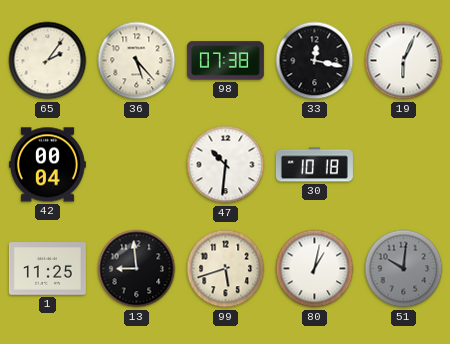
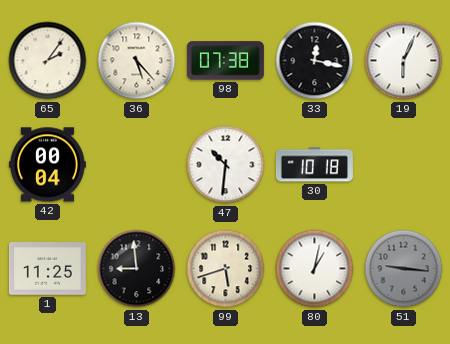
51: 10:01 -> 9:16
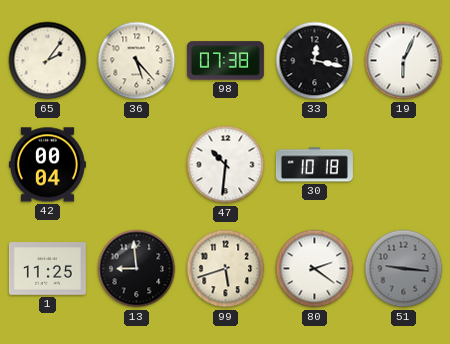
80: 1:02 -> 2:21
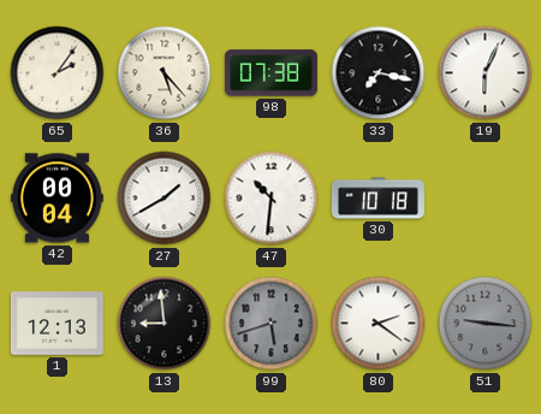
33: 12:17 -> 7:17
27: none -> 1:40
1: 11:25 -> 12:13
99 dial: cream -> grey
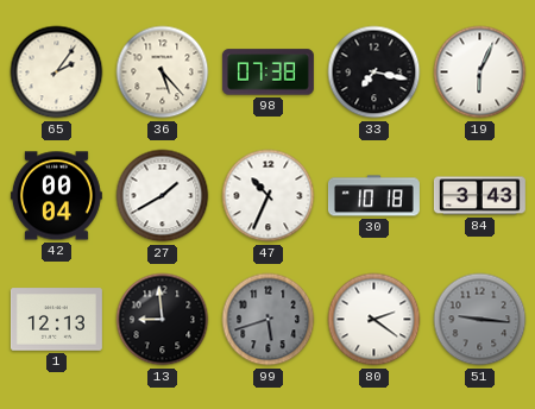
47: 10:31 -> 10:34
84: none -> 3:43
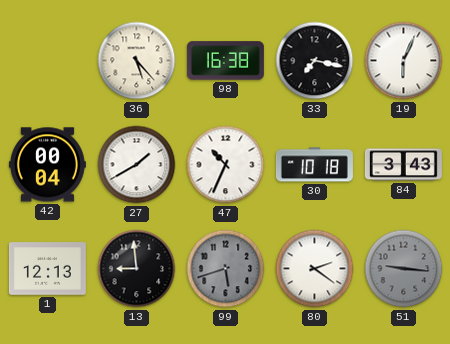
65: 2:06 -> none
98: 07:38 -> 16:38
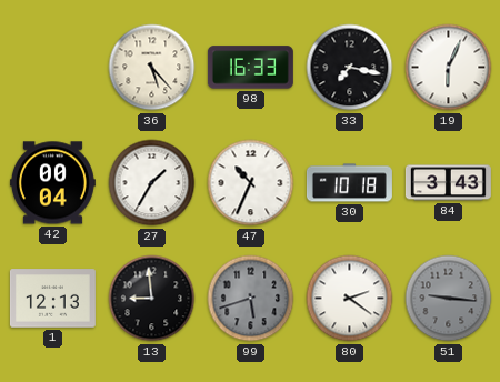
98: 16:38 -> 16:33
27: 1:40 -> 1:35
